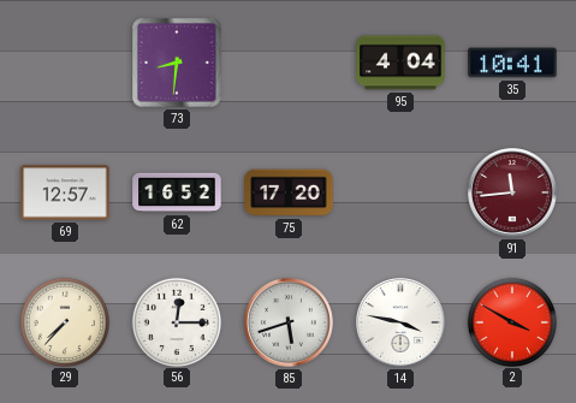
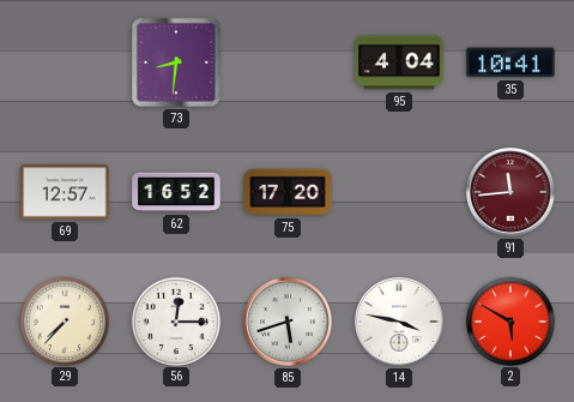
2: 3:50 -> 5:50
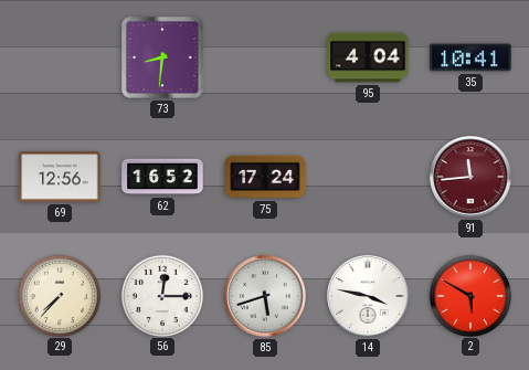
69: 12:57 -> 12:56
75: 17:20 -> 17:24
